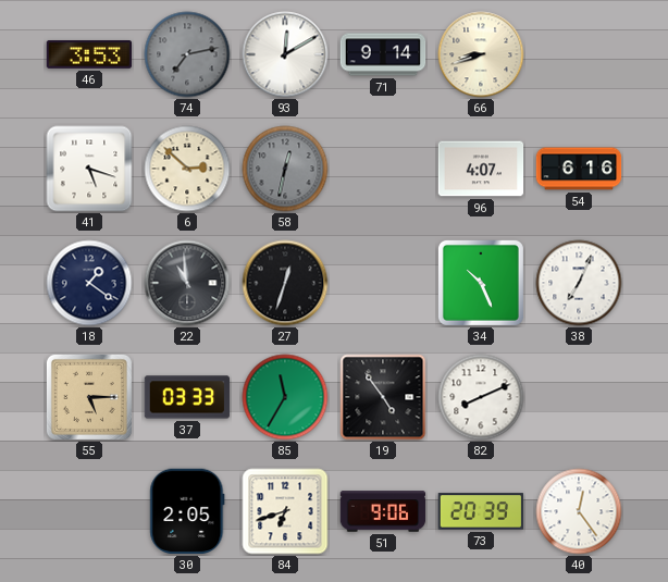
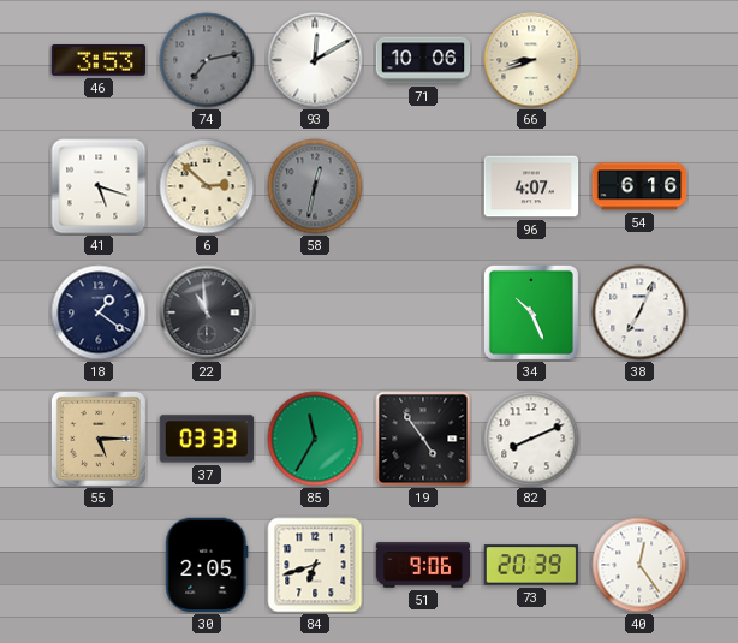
71: 9:14 -> 10:06
27: 12:33 -> none
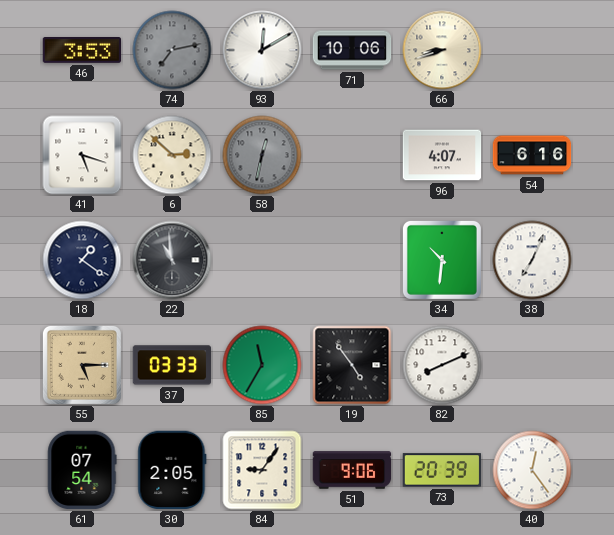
34: 10:26 -> 10:31
61: none -> 07:54
84: 6:42 -> 9:06
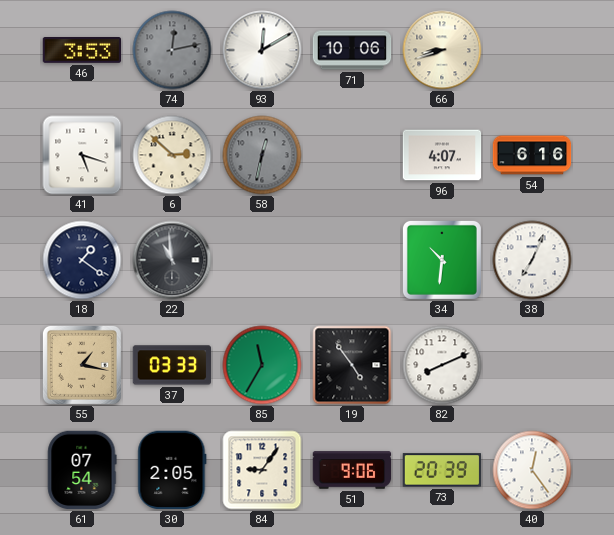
74: 7:13 -> 12:13
55: 5:15 -> 1:17
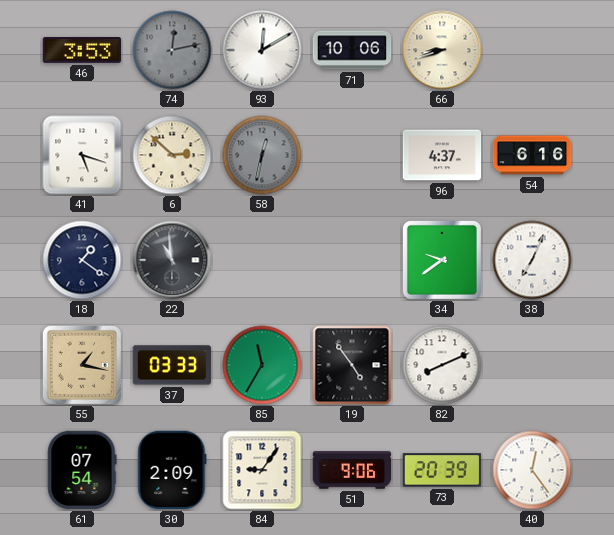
96: 4:07 -> 4:37
34: 10:31 -> 9:39
30: 2:05 -> 2:09
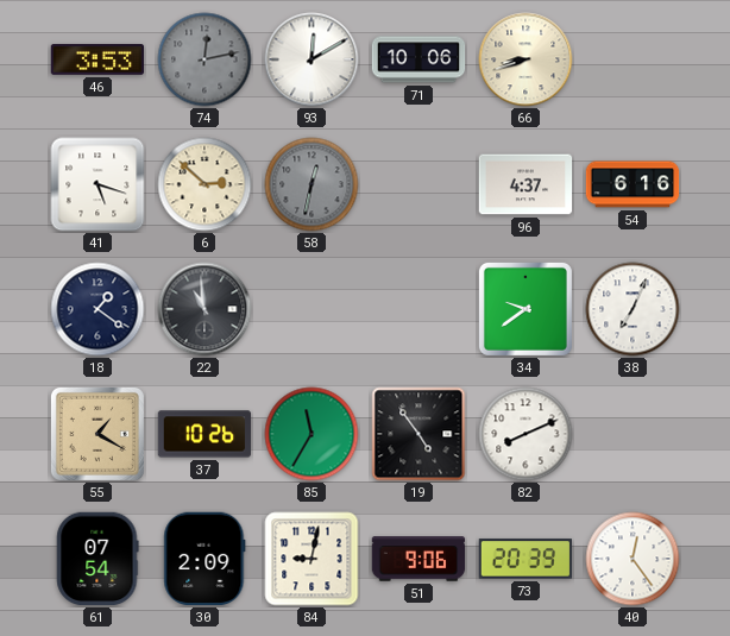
55: 1:17 -> 1:20
37: 03:33 -> 10:26
84: 9:06 -> 9:02
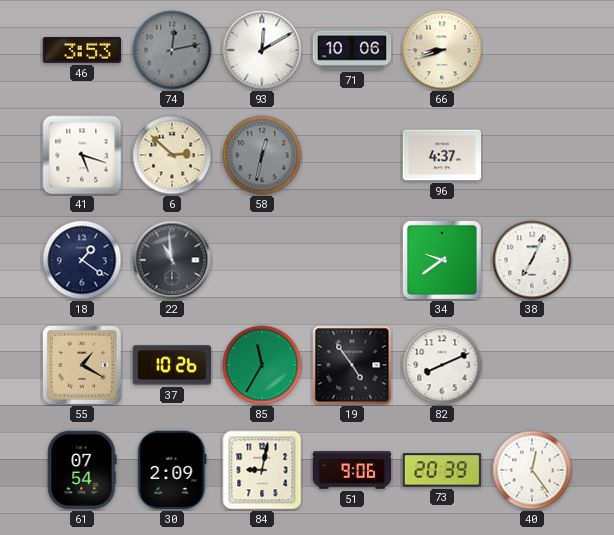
54: 6:16 -> none
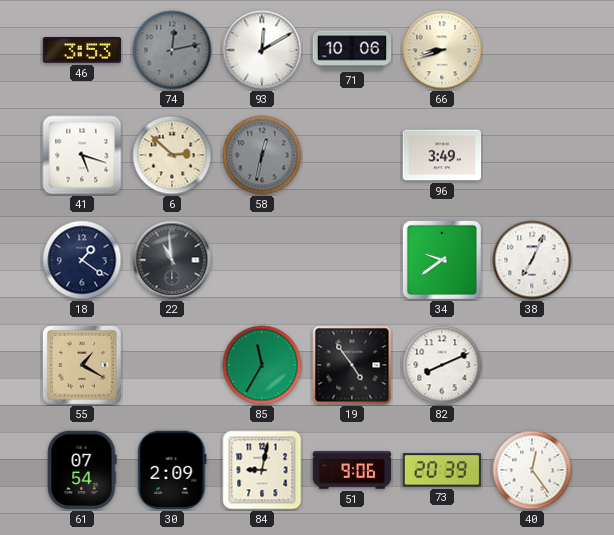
96: 4:37 -> 3:49
37: 10:26 -> none
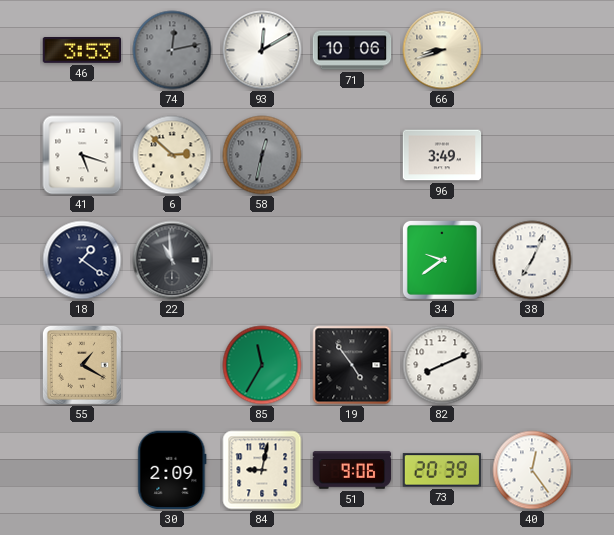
61: 07:54 -> none
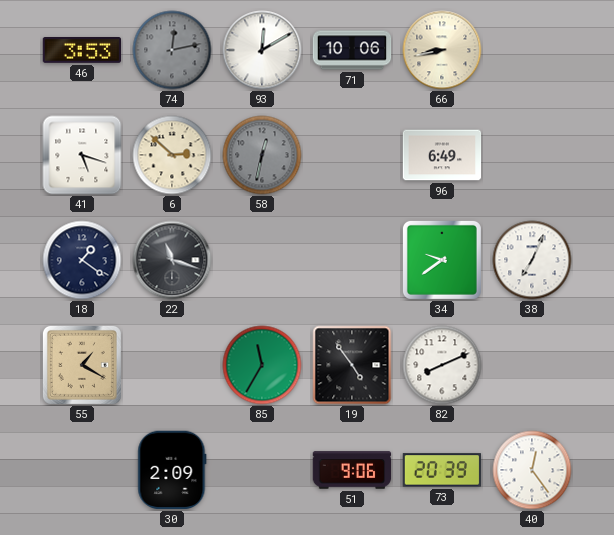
66: 8:42 -> 8:43
96: 3:49 -> 6:49
22: 10:59 -> 11:18
84: 9:02 -> none
